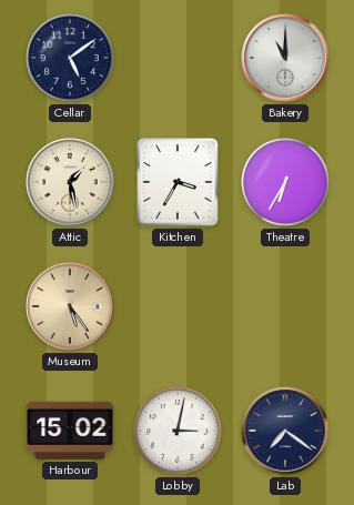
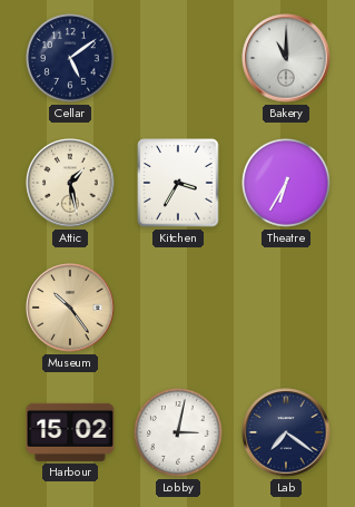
Museum: 5:24 -> 10:24
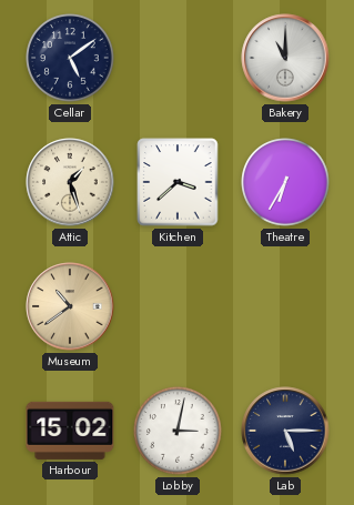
Attic: 1:28 -> 1:27
Kitchen: 3:35 -> 3:38
Museum: 10:24 -> 10:39
Lab: 7:21 -> 5:15
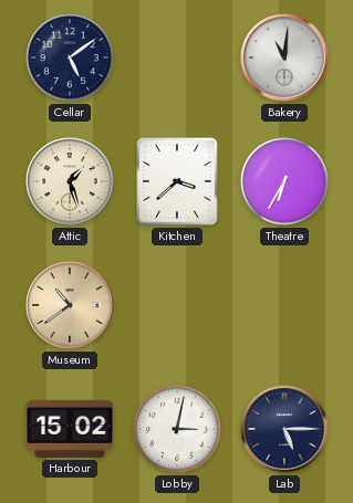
Bakery: 11:00 -> 11:01
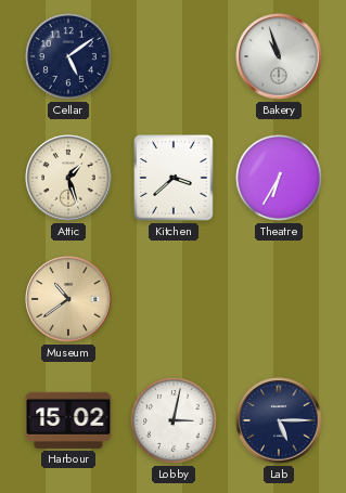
Bakery: 11:01 -> 10:57
